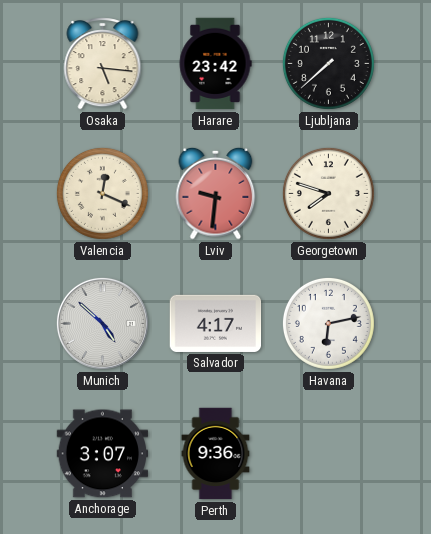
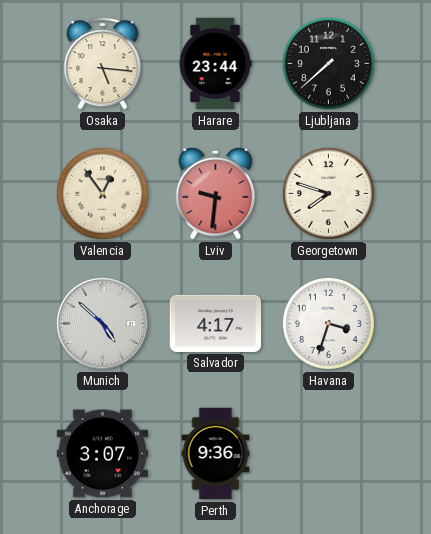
Harare: 23:42 -> 23:44
Valencia: 12:19 -> 12:54
Havana: 6:13 -> 3:33
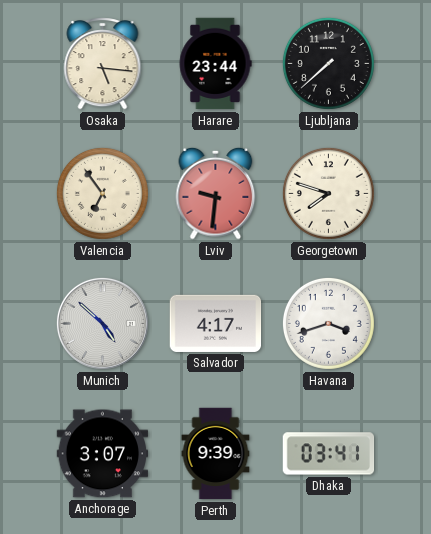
Valencia: 12:54 -> 6:54
Havana: 3:33 -> 3:42
Perth: 9:36 -> 9:39
Dhaka: none -> 03:41
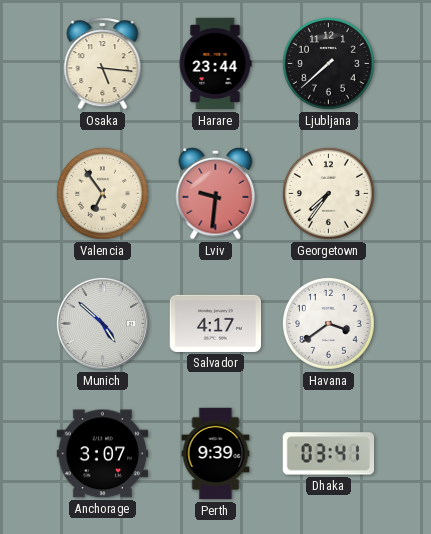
Georgetown: 7:48 -> 7:36
Havana: 3:42 -> 3:39
